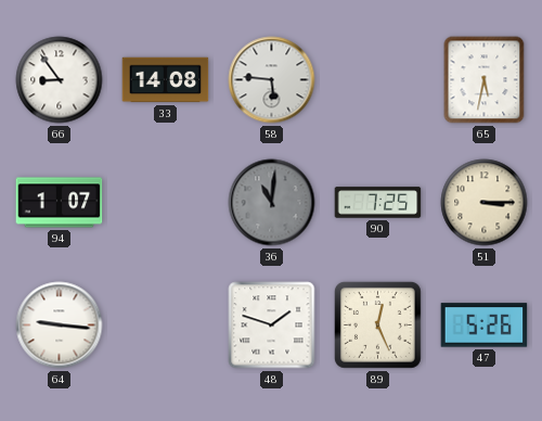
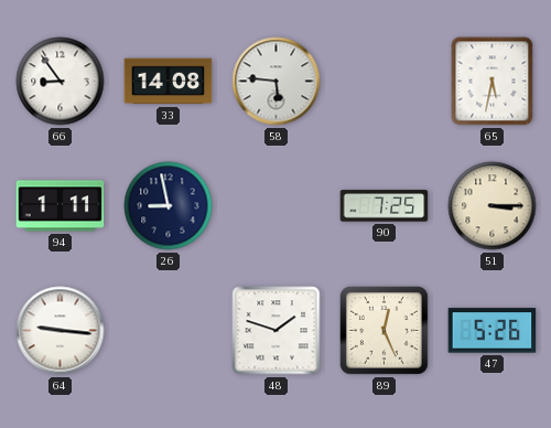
94: 1:07 -> 1:11
26: none -> 8:58
36: 11:01 -> none
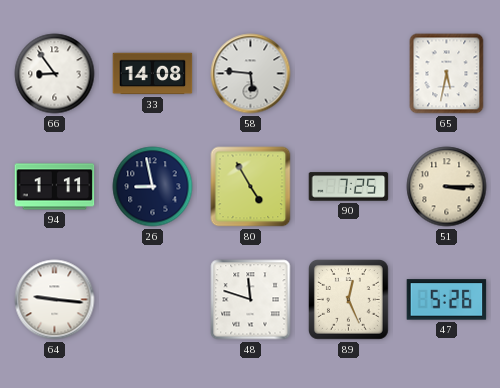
80: none -> 4:55
48: 1:48 -> 11:48
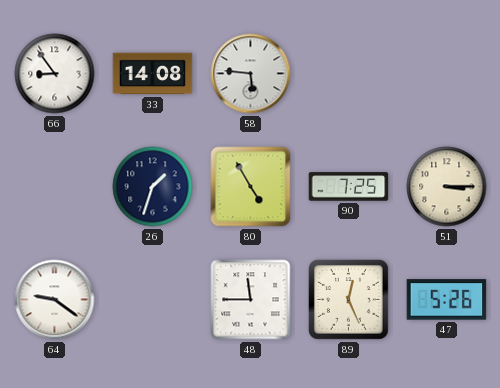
65: 5:32 -> none
94: 1:11 -> none
26: 8:58 -> 1:33
64: 9:16 -> 9:21
48: 11:48 -> 11:45
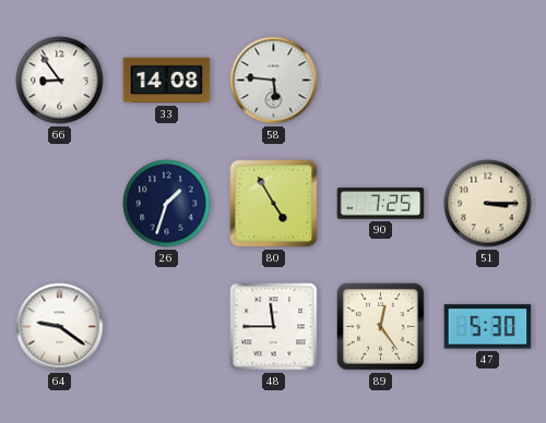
89: 12:26 -> 12:24
47: 5:26 -> 5:30
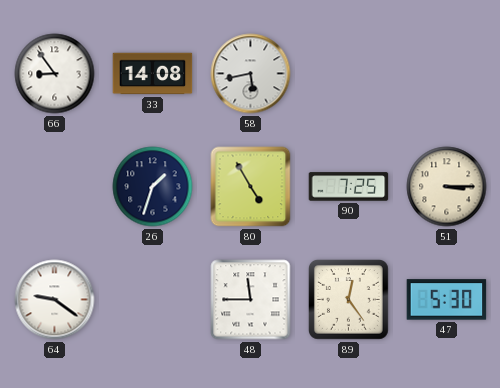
58: 5:46 -> 5:43
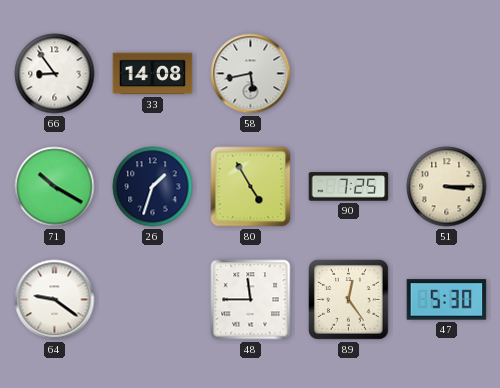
71: none -> 10:20
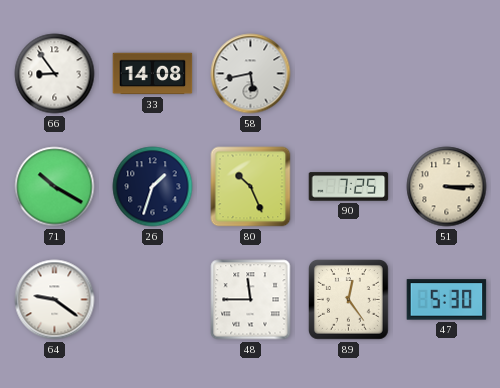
80: 4:55 -> 10:26
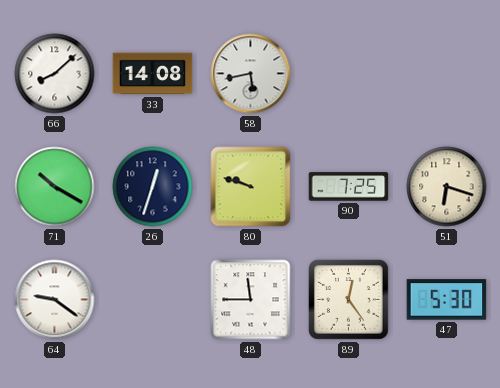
66: 8:54 -> 8:08
26: 1:33 -> 12:33
80: 10:26 -> 9:48
51: 3:15 -> 6:18
